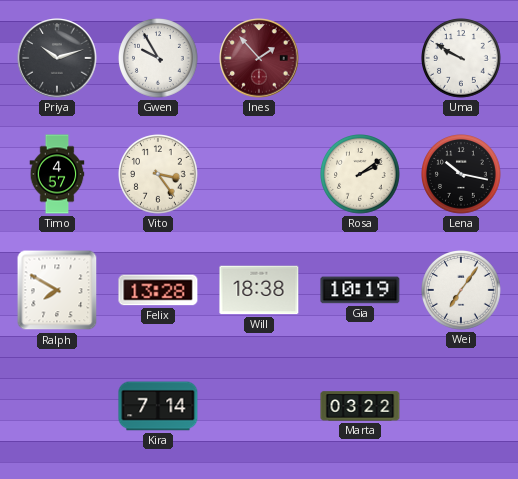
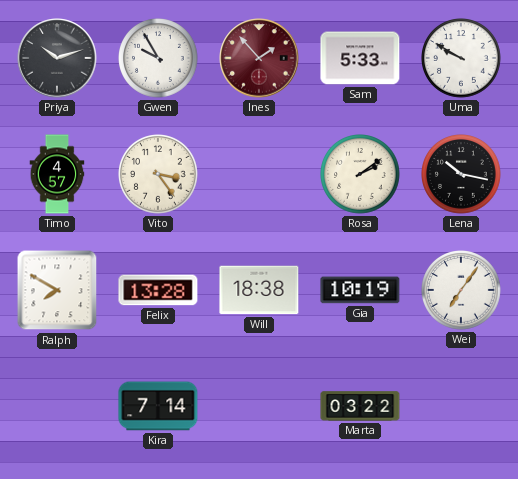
Sam: none -> 5:33
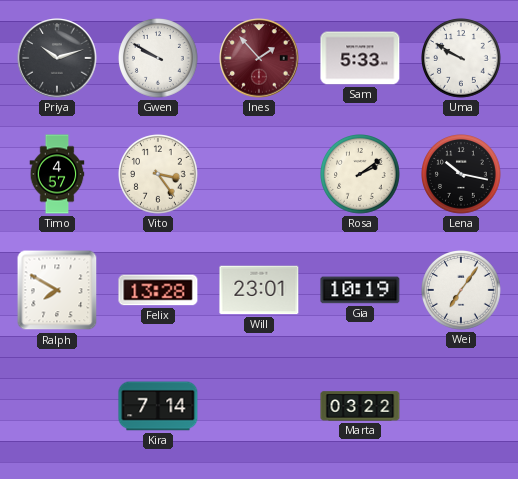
Gwen: 9:55 -> 9:50
Will: 18:38 -> 23:01
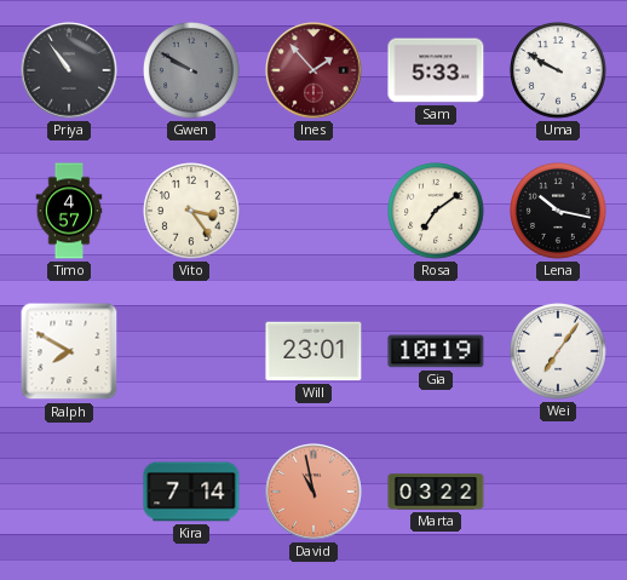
Priya: 10:12 -> 10:54
Gwen dial: white -> grey
Rosa: 2:09 -> 7:09
Felix: 13:28 -> none
David: none -> 10:58
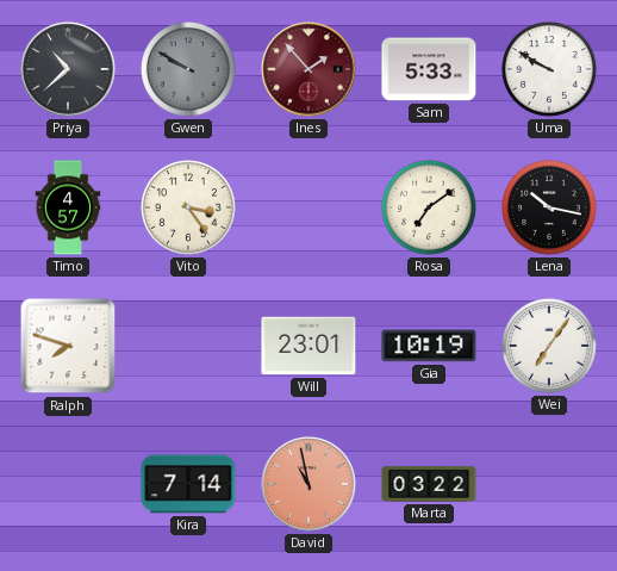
Priya: 10:54 -> 10:38
Ralph: 7:50 -> 7:48
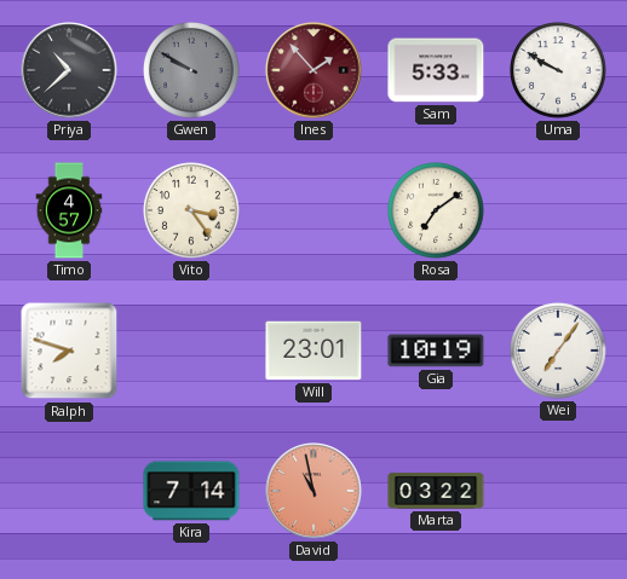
Lena: 10:17 -> none
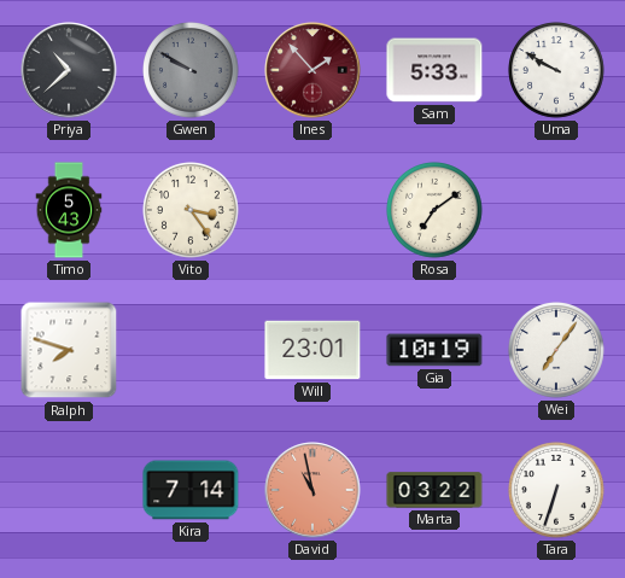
Timo: 4:57 -> 5:43
Tara: none -> 6:33
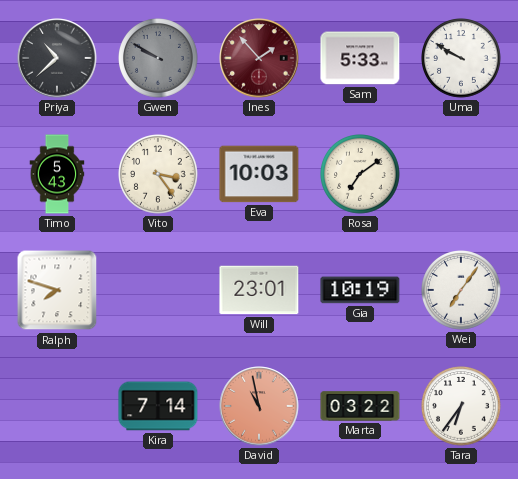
Eva: none -> 10:03
Tara: 6:33 -> 6:36
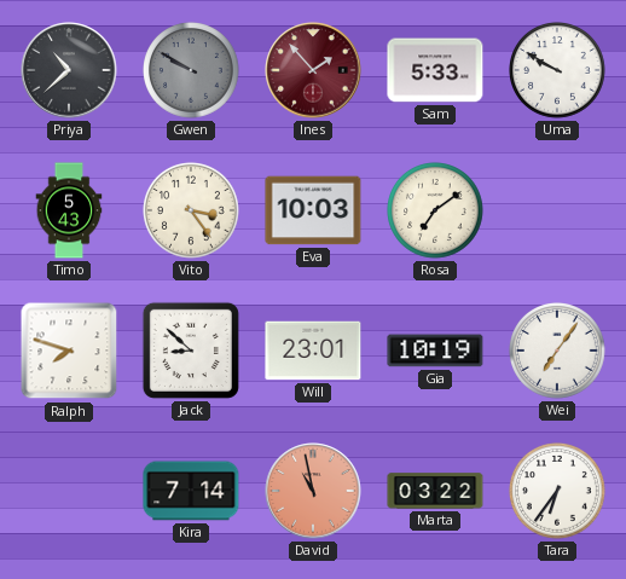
Jack: none -> 8:52
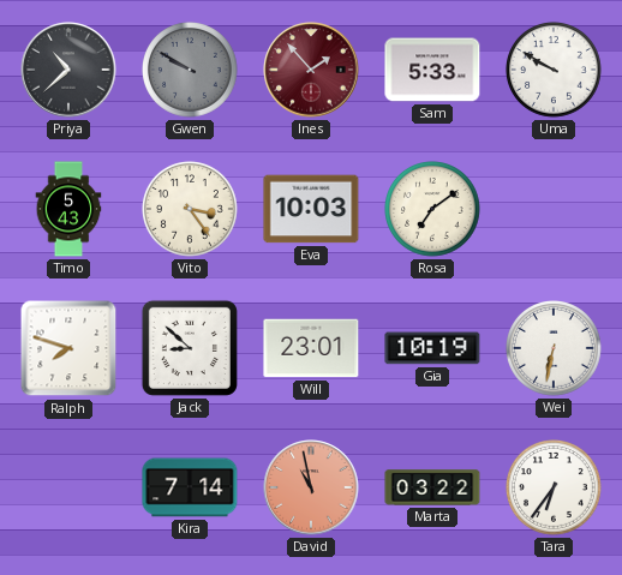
Wei: 7:06 -> 6:32
